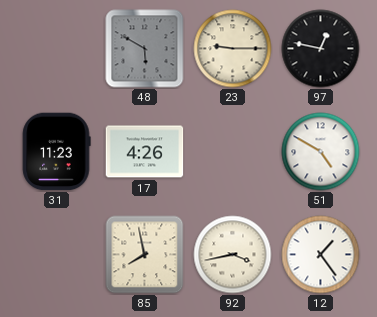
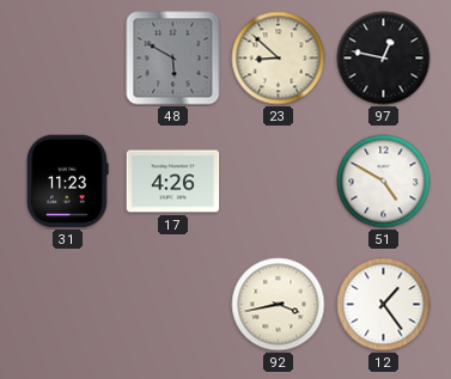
23: 9:15 -> 8:52
85: 7:58 -> none
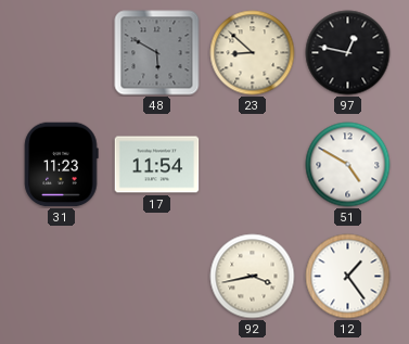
17: 4:26 -> 11:54
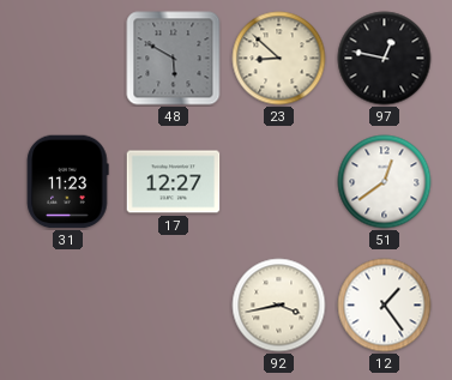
17: 11:54 -> 12:27
51: 4:50 -> 12:39
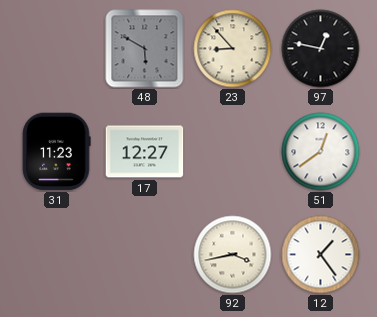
23: 8:52 -> 8:53
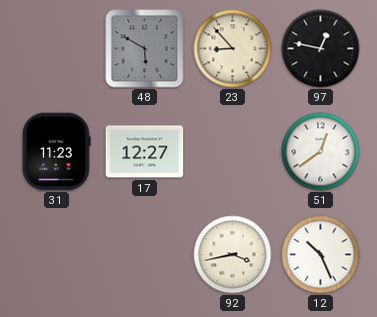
12: 1:24 -> 10:26
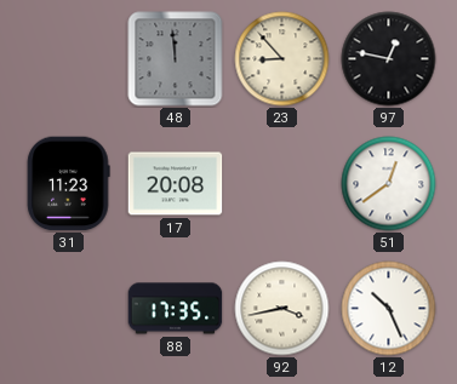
48: 5:50 -> 11:59
17: 12:27 -> 20:08
88: none -> 17:35
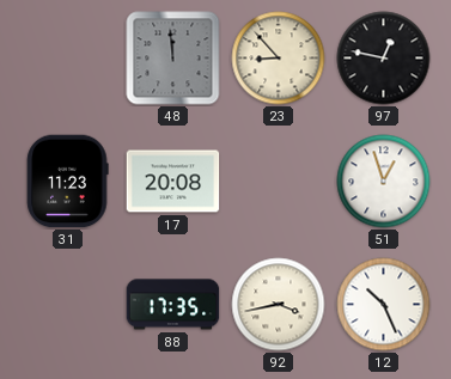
51: 12:39 -> 12:57
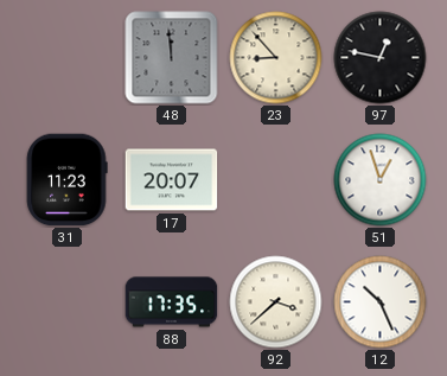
17: 20:08 -> 20:07
92: 3:43 -> 3:38
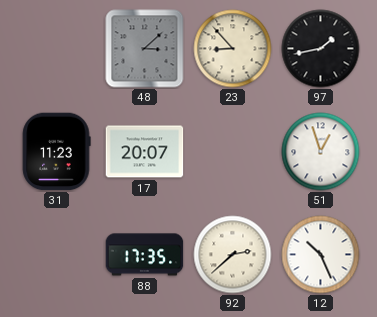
48: 11:59 -> 3:08
97: 12:47 -> 1:43
92: 3:38 -> 2:38
